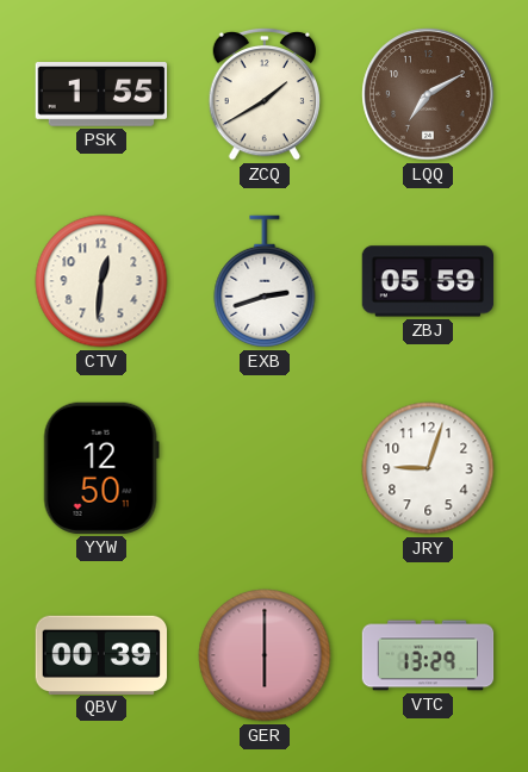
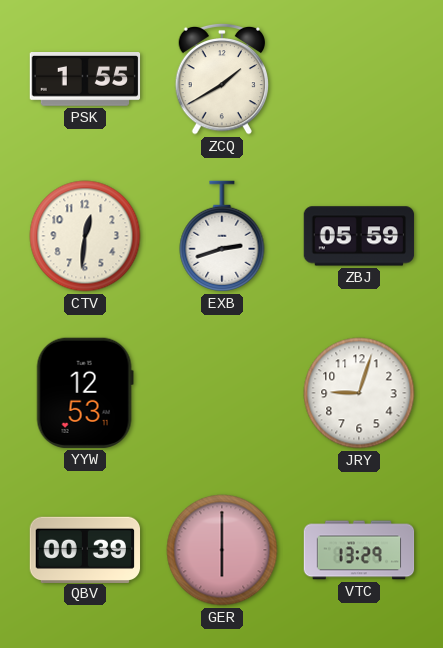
LQQ: 7:10 -> none
YYW: 12:50 -> 12:53
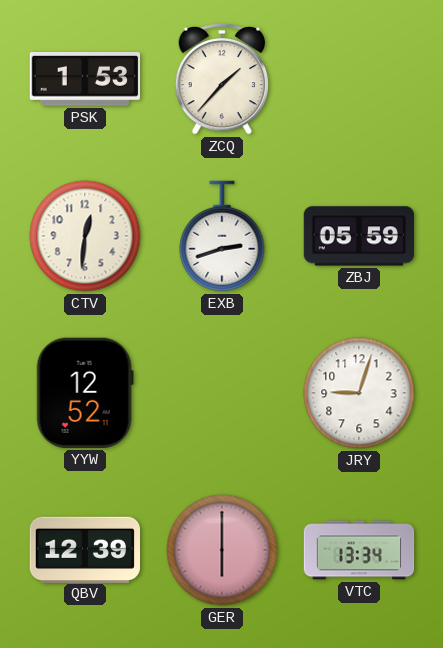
PSK: 1:55 -> 1:53
ZCQ: 1:40 -> 1:37
YYW: 12:53 -> 12:52
QBV: 00:39 -> 12:39
VTC: 13:29 -> 13:34
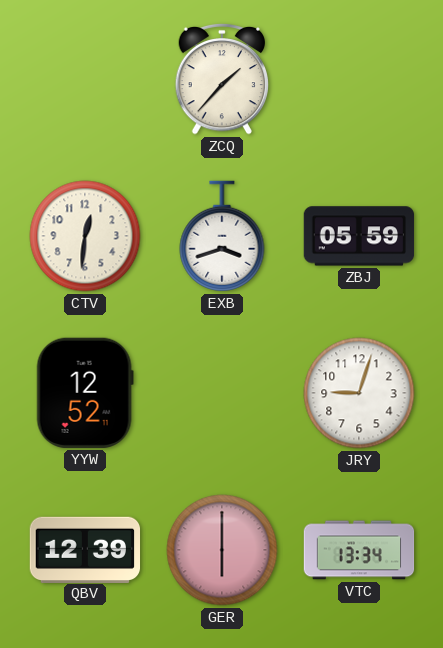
PSK: 1:53 -> none
EXB: 2:42 -> 3:42
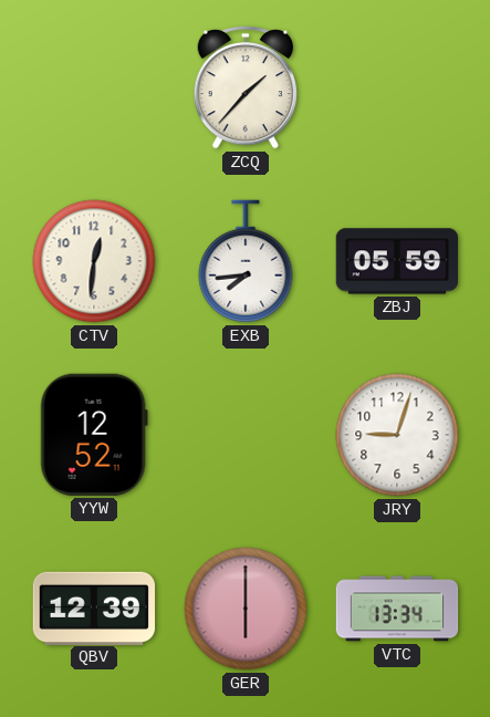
EXB: 3:42 -> 7:44
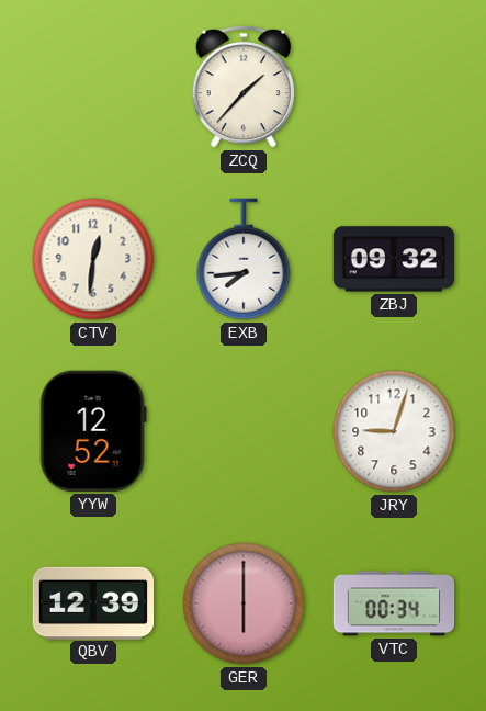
ZBJ: 05:59 -> 09:32
VTC: 13:34 -> 00:34
